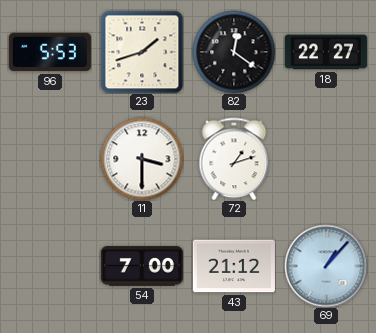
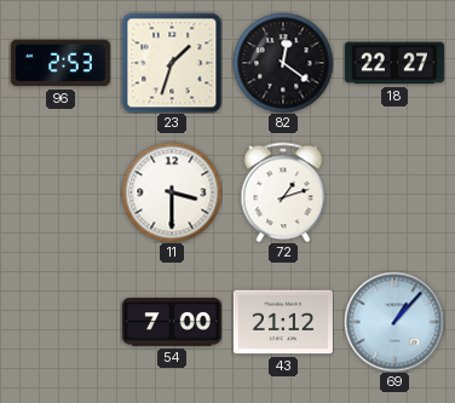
96: 5:53 -> 2:53
23: 1:42 -> 1:33
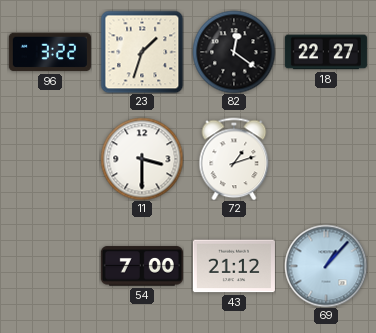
96: 2:53 -> 3:22
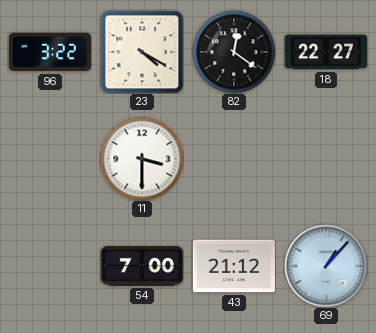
23: 1:33 -> 4:20
72: 1:12 -> none
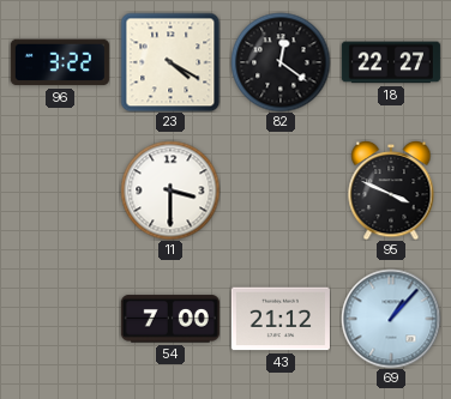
95: none -> 3:49
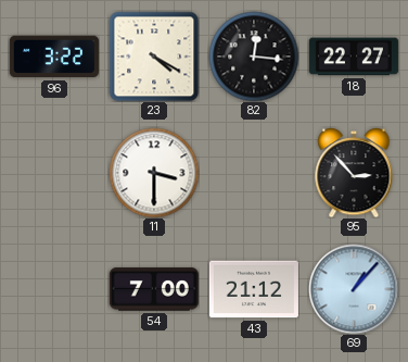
82: 12:21 -> 12:16
95: 3:49 -> 2:53
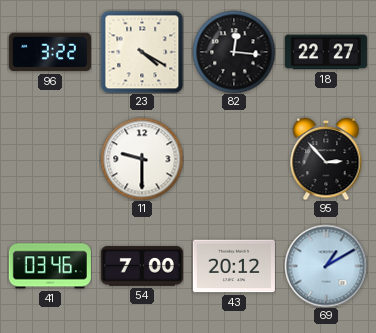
11: 3:30 -> 9:30
41: none -> 03:46
43: 21:12 -> 20:12
69: 1:07 -> 1:10
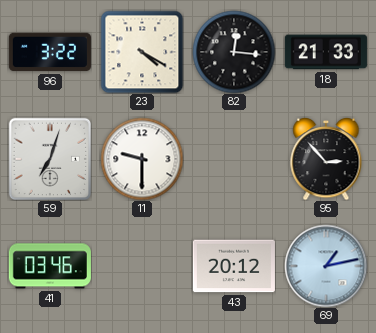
18: 22:27 -> 21:33
59: none -> 7:03
54: 7:00 -> none
69: 1:10 -> 1:13
